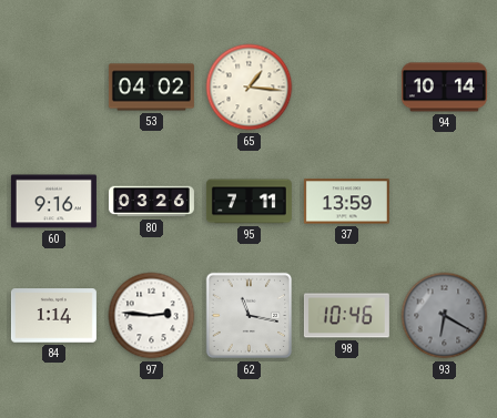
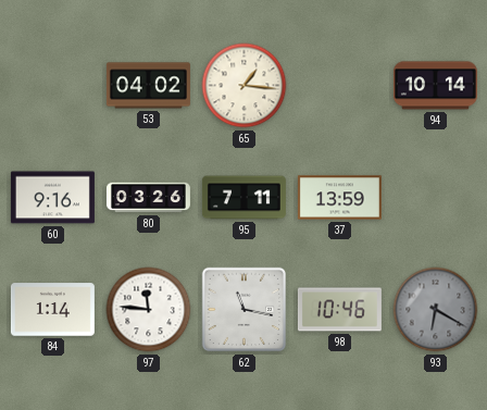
97: 2:46 -> 11:46
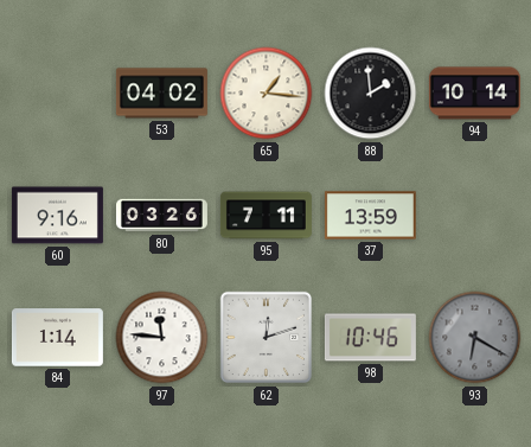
88: none -> 1:59
62: 11:17 -> 12:12
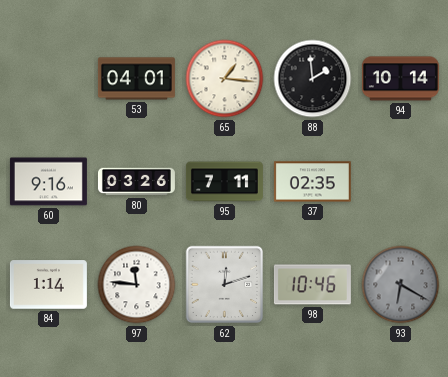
53: 04:02 -> 04:01
37: 13:59 -> 02:35
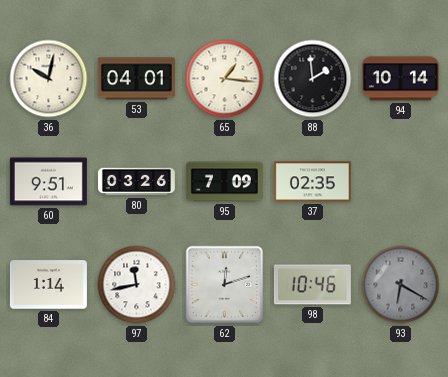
36: none -> 10:02
60: 9:16 -> 9:51
95: 7:11 -> 7:09
97: 11:46 -> 11:43
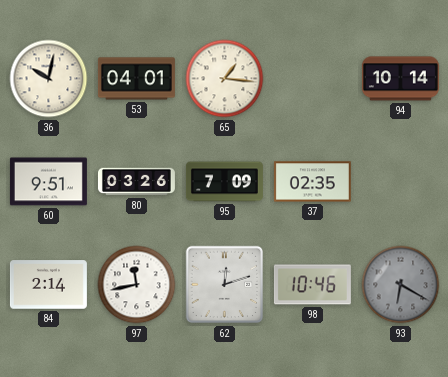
88: 1:59 -> none
84: 1:14 -> 2:14
